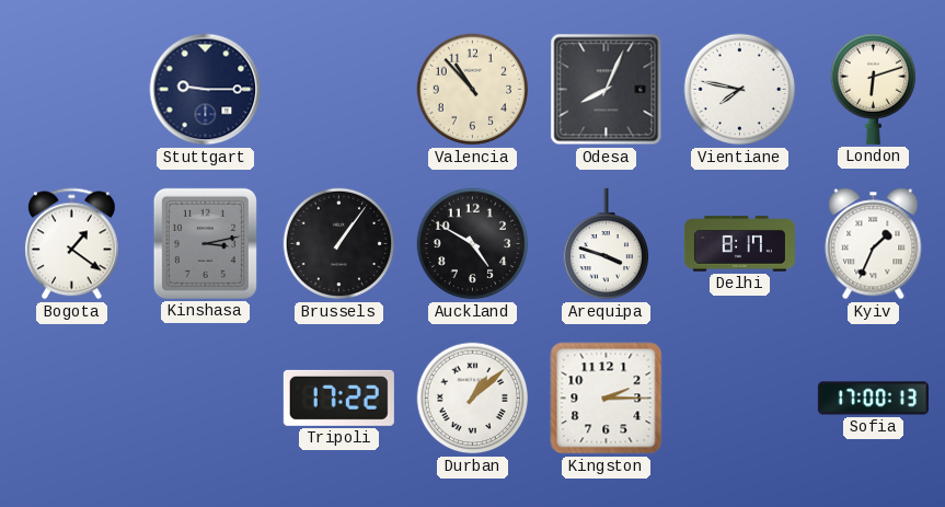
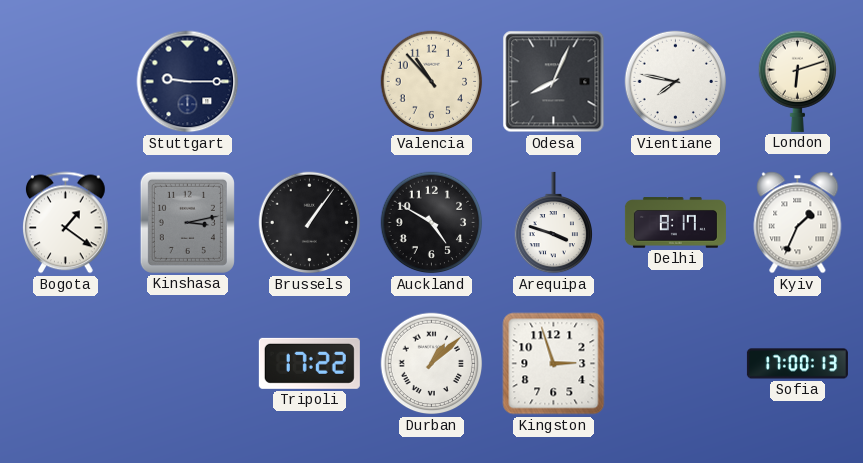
Kingston: 2:15 -> 2:57
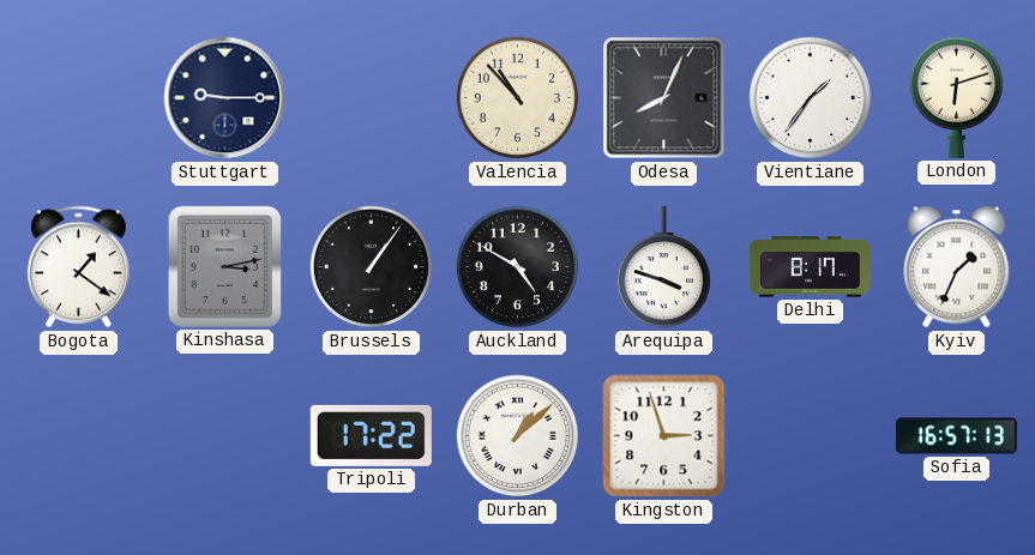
Vientiane: 7:47 -> 1:36
Sofia: 17:00 -> 16:57
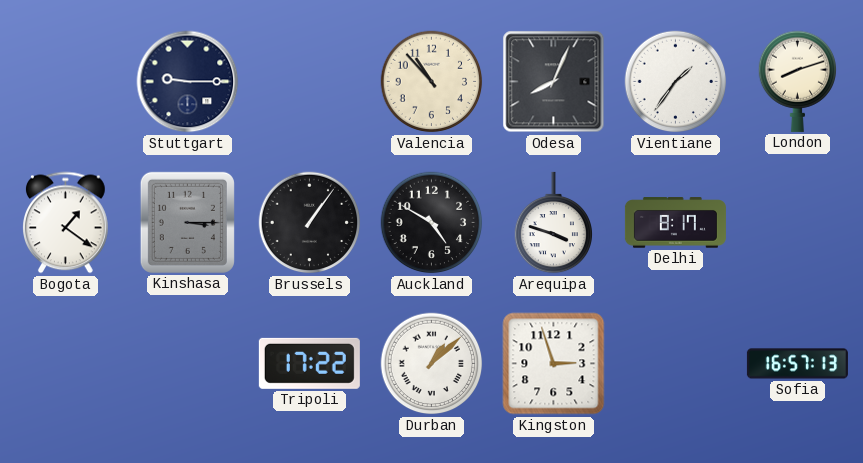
London: 6:12 -> 8:12
Kinshasa: 3:13 -> 3:15
Kyiv: 1:34 -> none
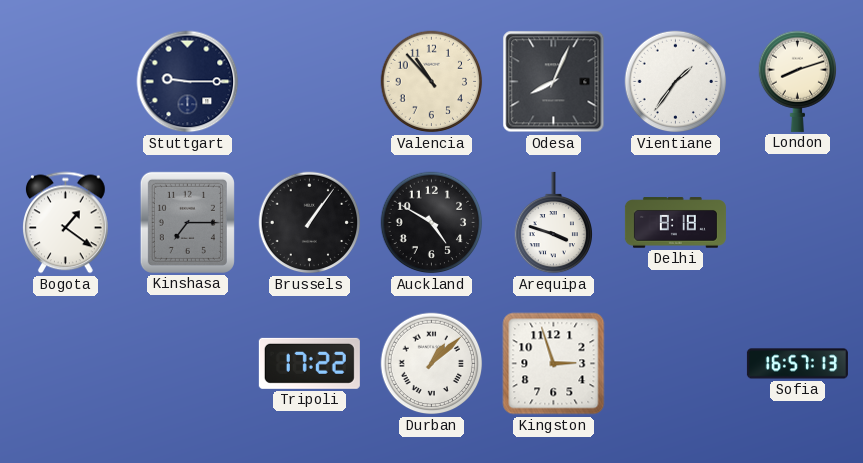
Kinshasa: 3:15 -> 7:15
Delhi: 8:17 -> 8:18
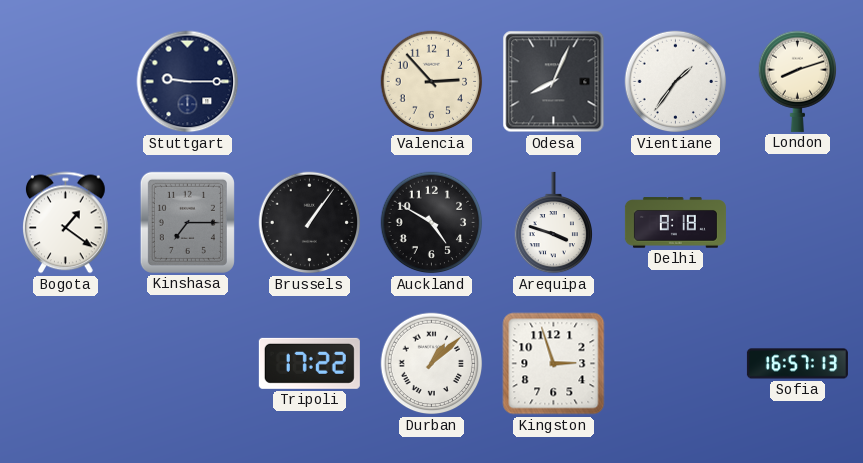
Valencia: 10:53 -> 2:53
